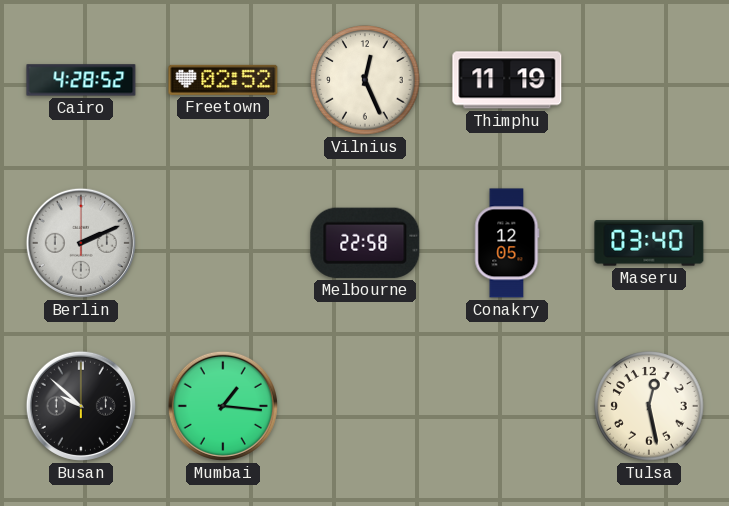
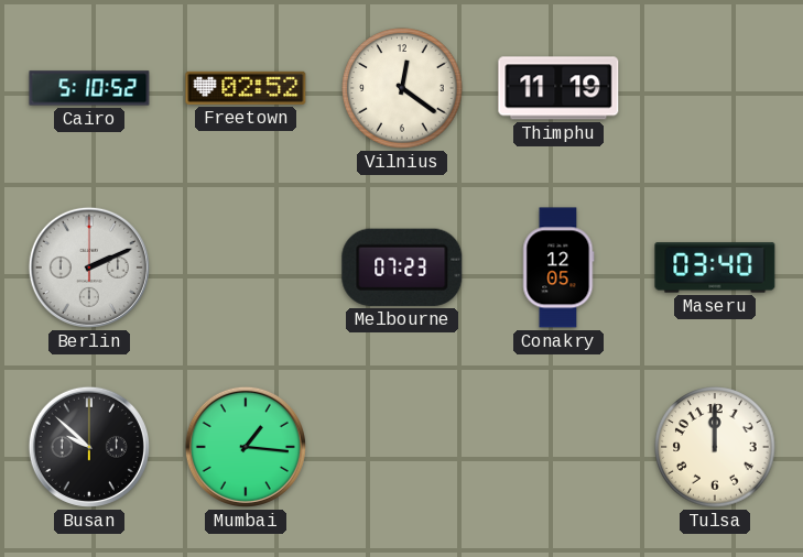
Cairo: 4:28 -> 5:10
Vilnius: 12:26 -> 12:21
Melbourne: 22:58 -> 07:23
Tulsa: 12:28 -> 12:00
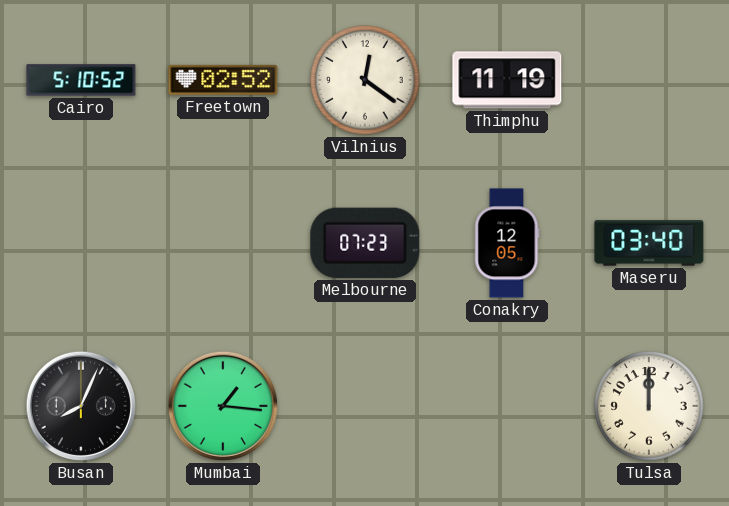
Berlin: 2:11 -> none
Busan: 9:52 -> 8:04
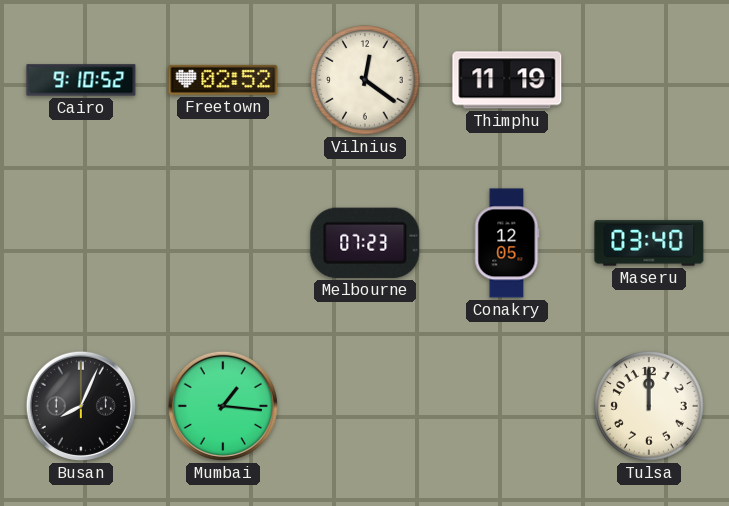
Cairo: 5:10 -> 9:10
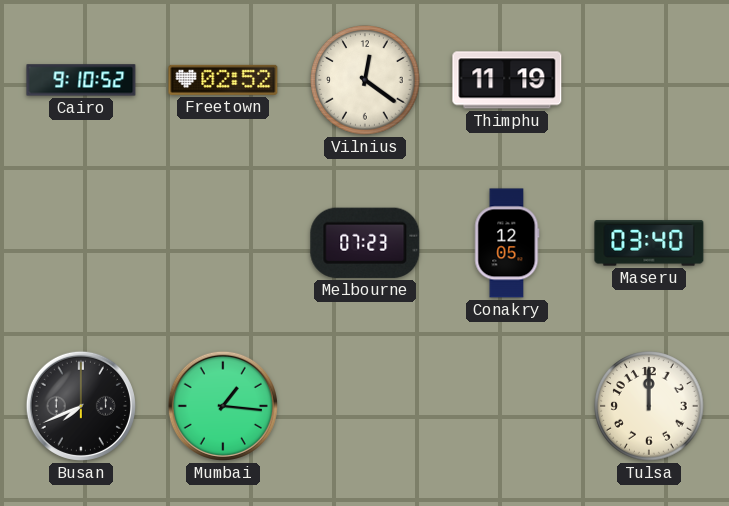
Busan: 8:04 -> 7:41
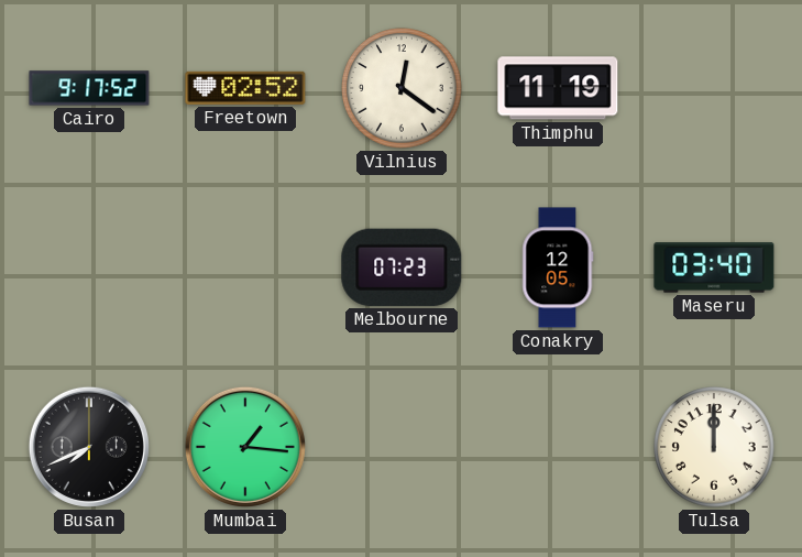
Cairo: 9:10 -> 9:17
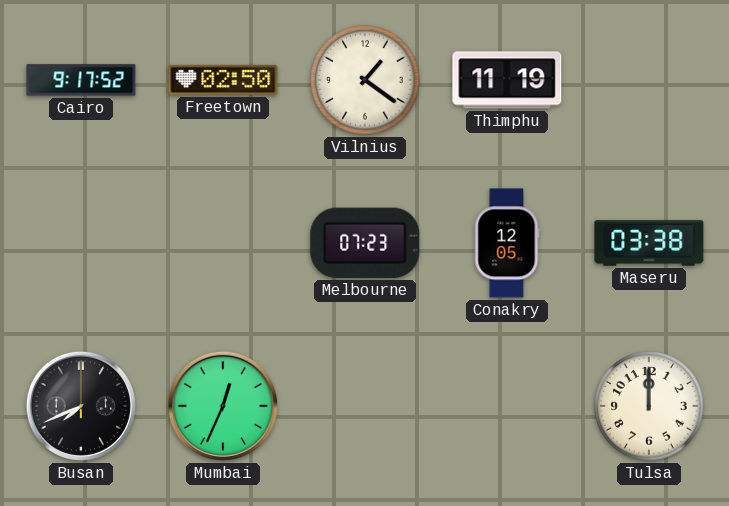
Freetown: 02:52 -> 02:50
Vilnius: 12:21 -> 1:21
Maseru: 03:40 -> 03:38
Mumbai: 1:16 -> 12:34
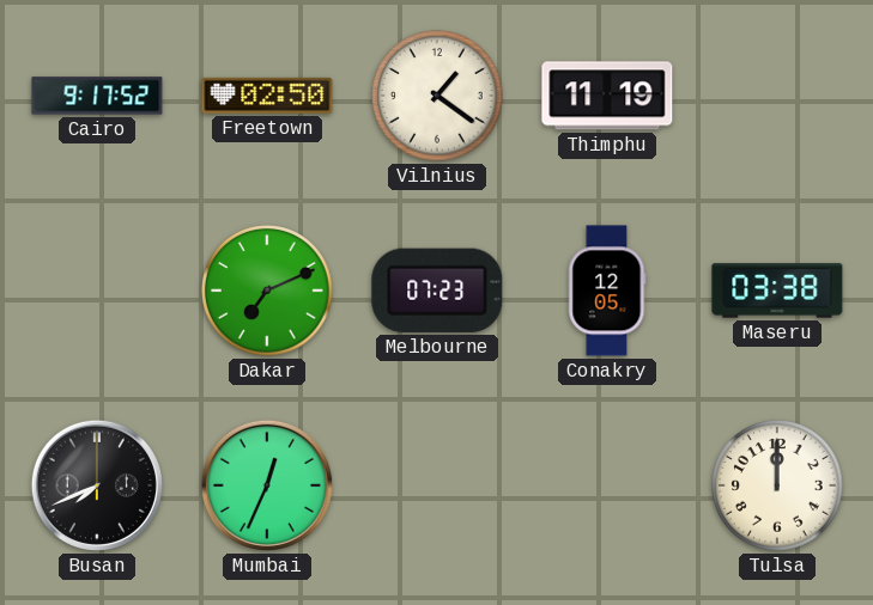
Dakar: none -> 7:11
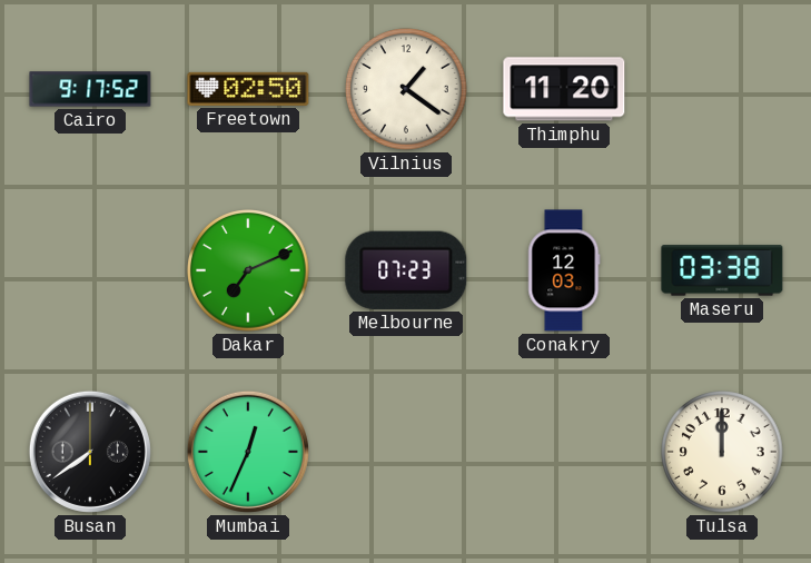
Thimphu: 11:19 -> 11:20
Conakry: 12:05 -> 12:03
Busan: 7:41 -> 7:39
